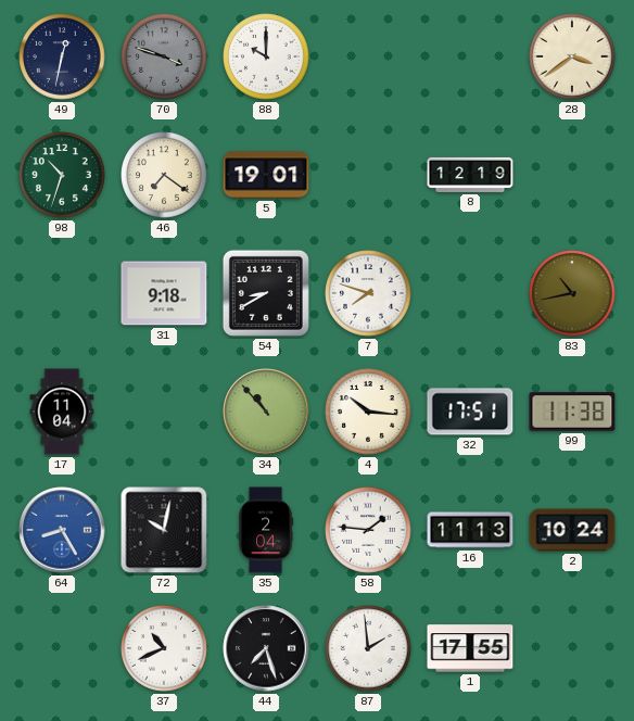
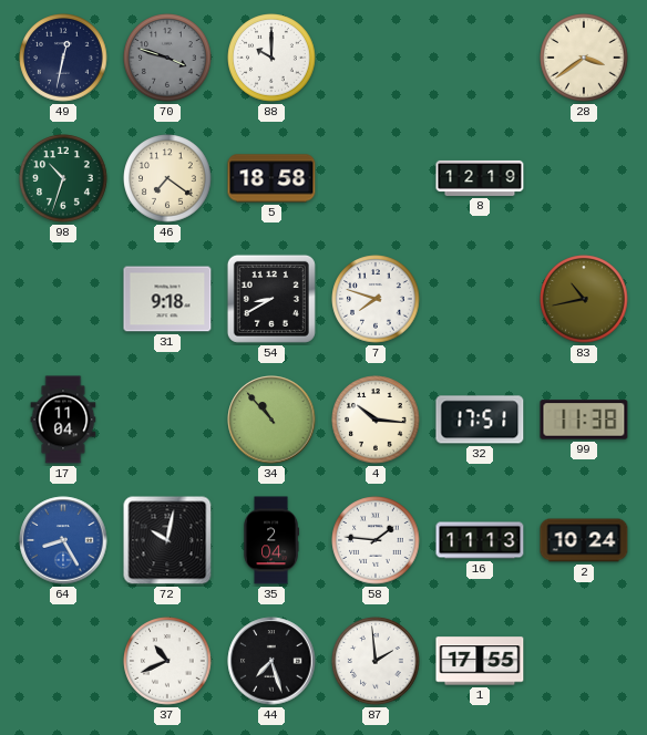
5: 19:01 -> 18:58
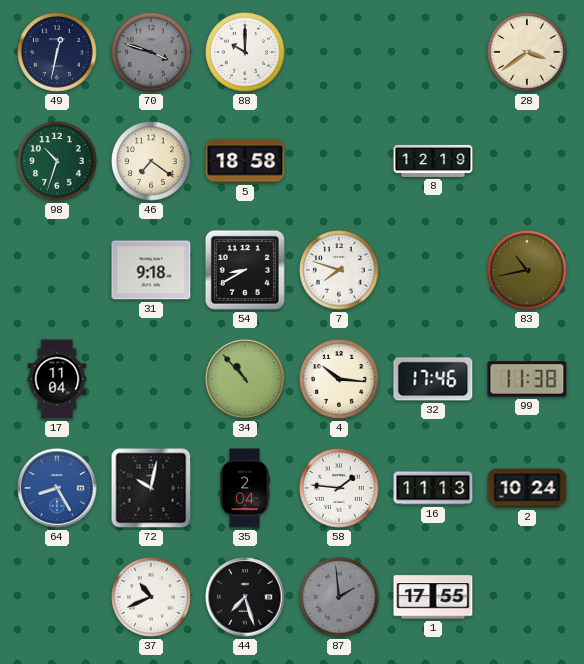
32: 17:51 -> 17:46
87 dial: white -> grey
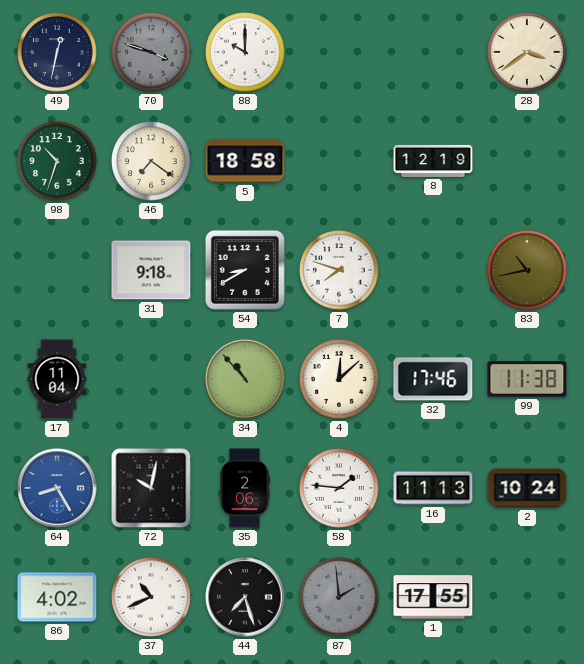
4: 10:16 -> 12:08
35: 2:04 -> 2:06
86: none -> 4:02
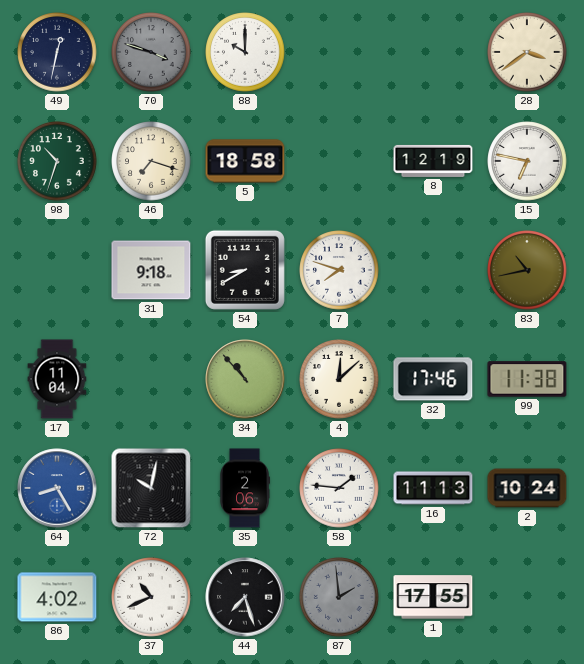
46: 7:21 -> 7:18
15: none -> 6:47
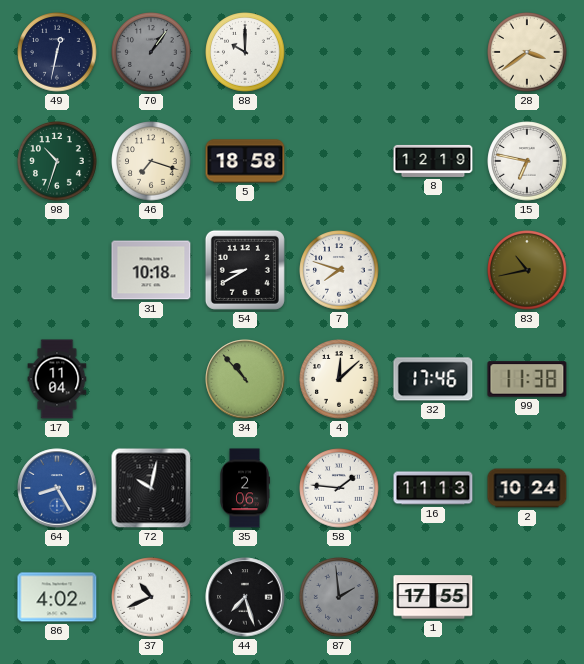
70: 3:48 -> 1:06
31: 9:18 -> 10:18
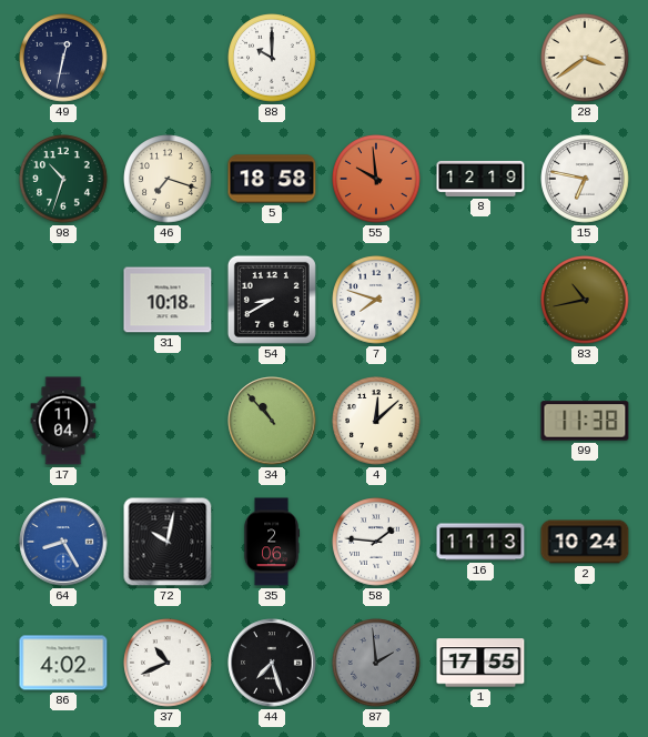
70: 1:06 -> none
55: none -> 9:59
32: 17:46 -> none
